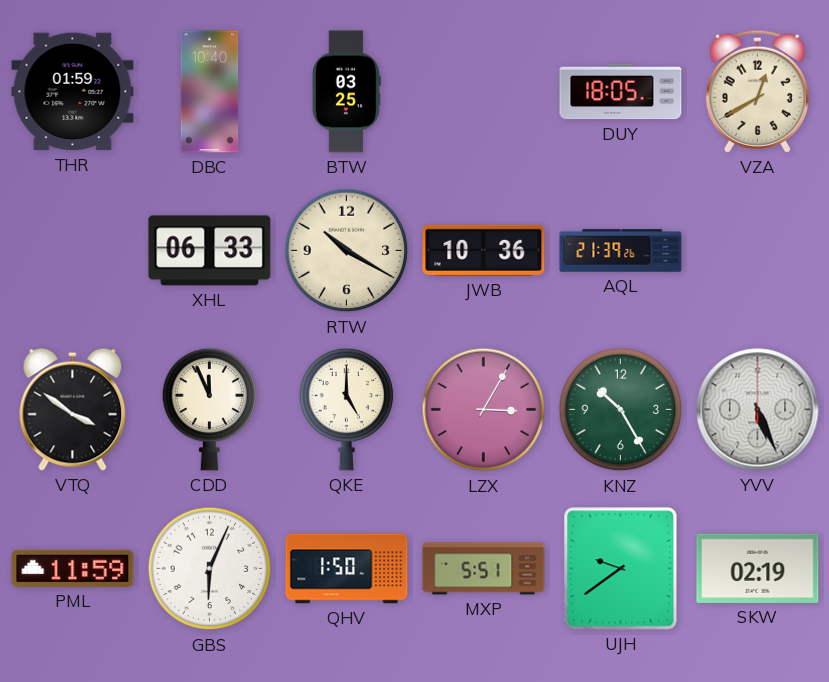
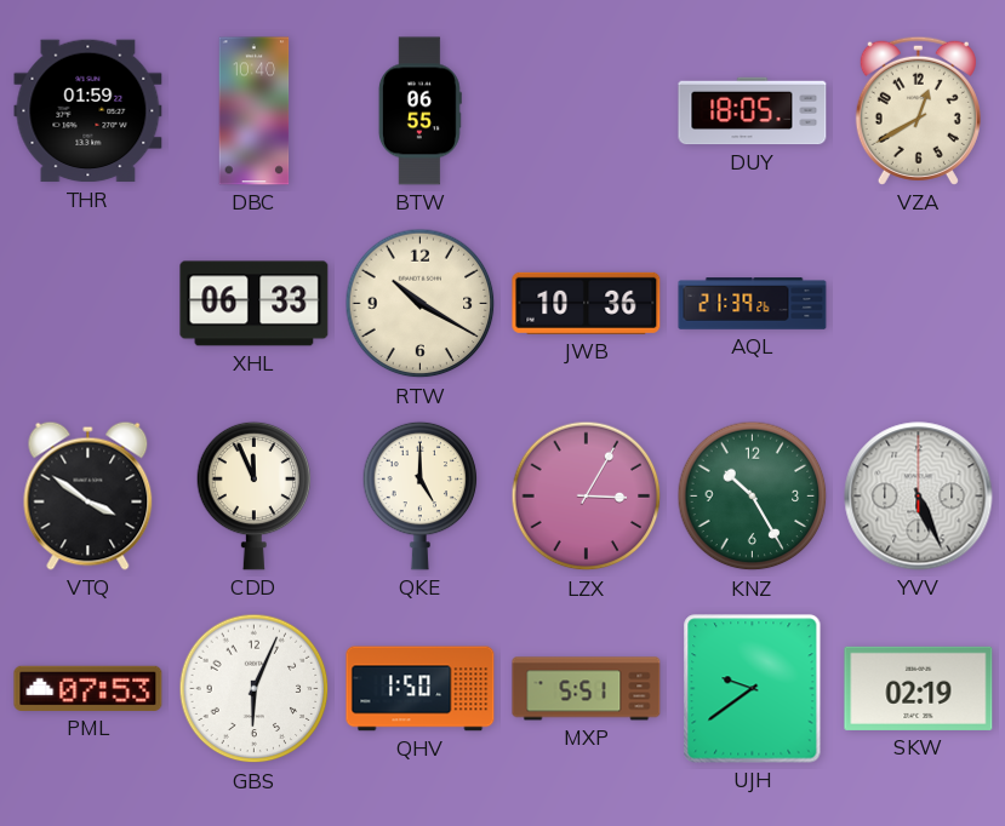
BTW: 03:25 -> 06:55
PML: 11:59 -> 07:53
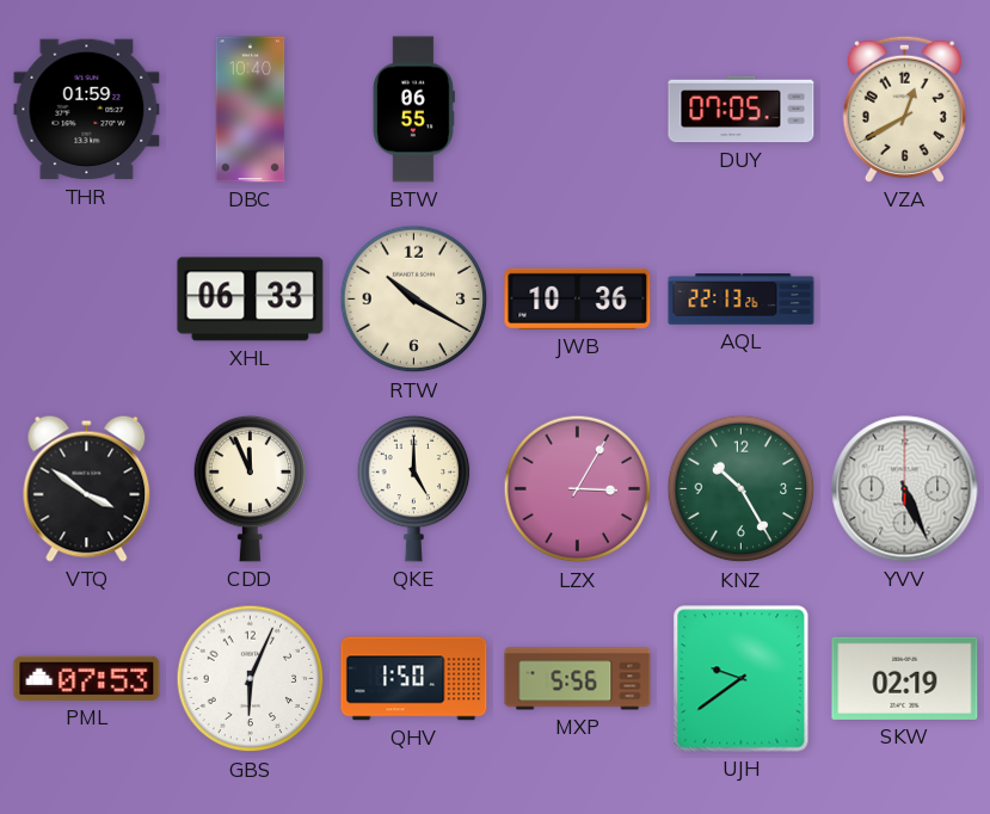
DUY: 18:05 -> 07:05
AQL: 21:39 -> 22:13
MXP: 5:51 -> 5:56
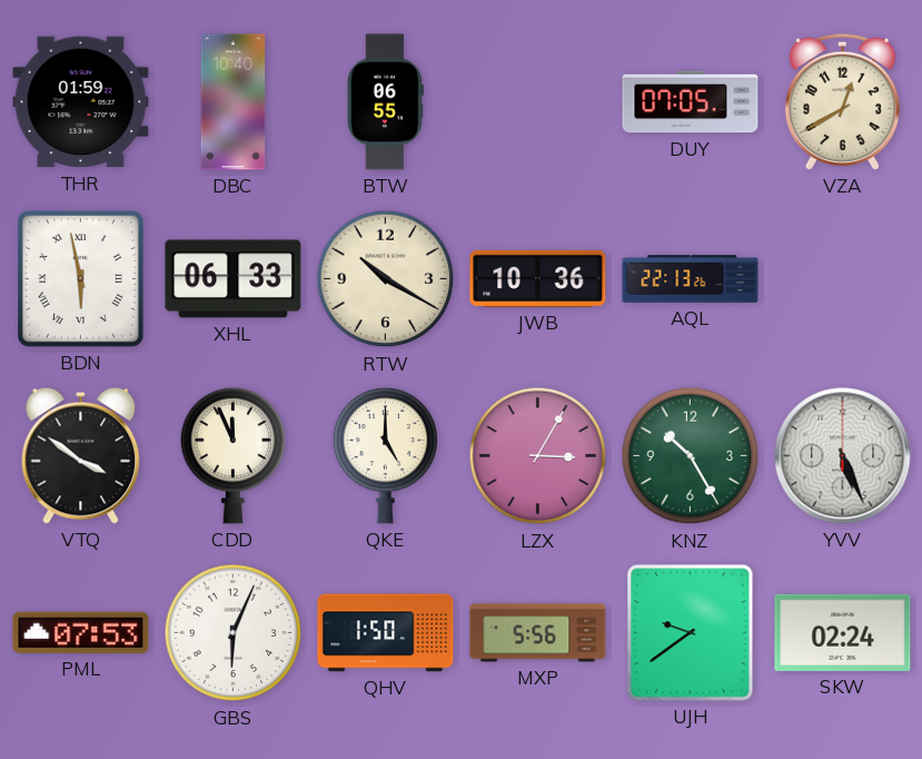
BDN: none -> 5:58
SKW: 02:19 -> 02:24
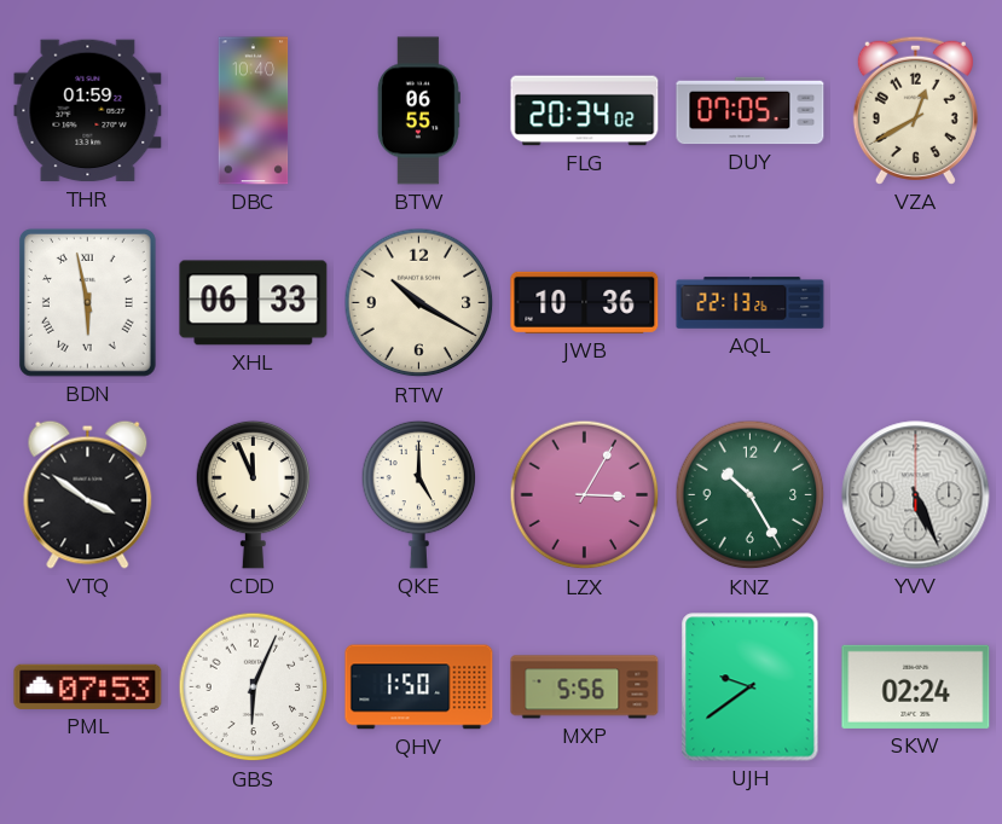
FLG: none -> 20:34
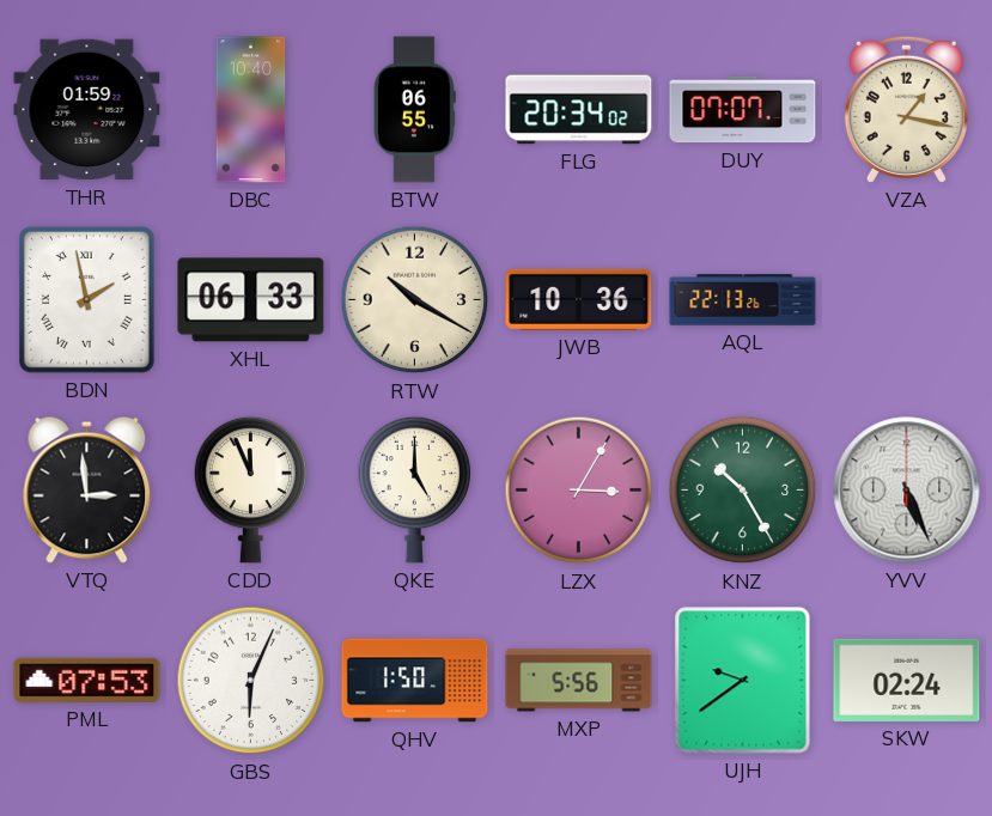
DUY: 07:05 -> 07:07
VZA: 12:40 -> 1:17
BDN: 5:58 -> 1:58
VTQ: 3:51 -> 2:59
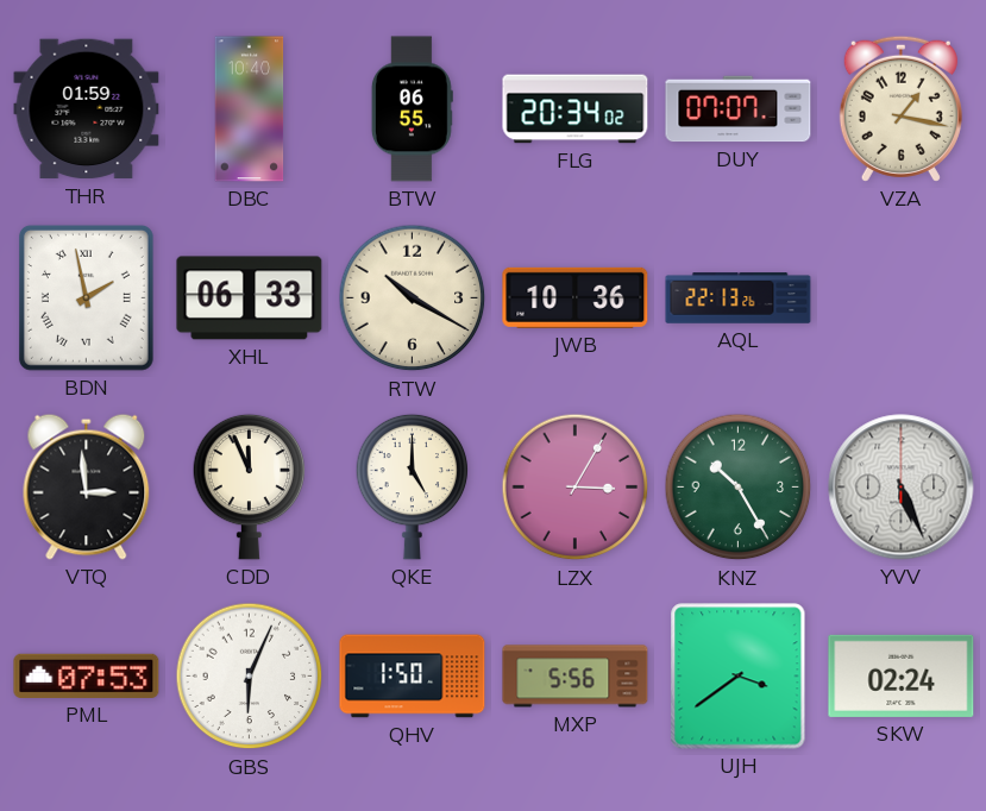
UJH: 9:39 -> 3:39
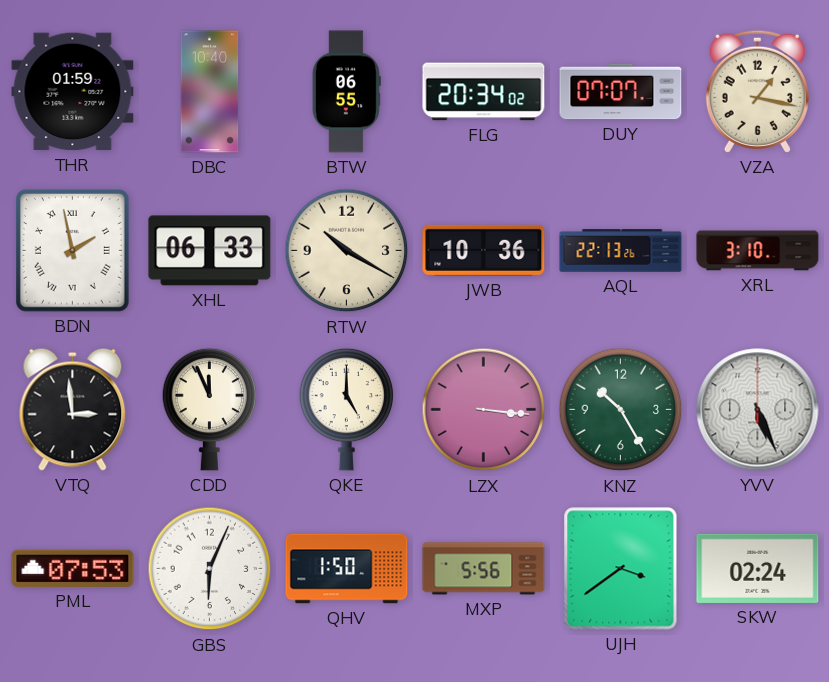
XRL: none -> 3:10
LZX: 3:05 -> 3:16
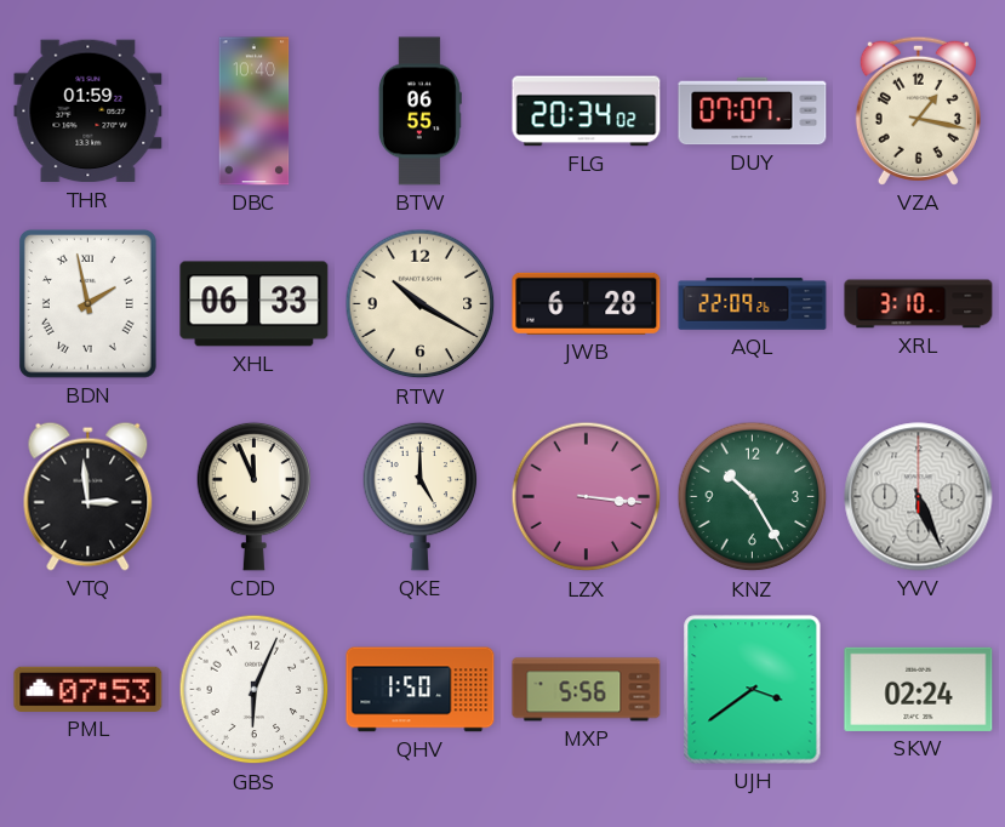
JWB: 10:36 -> 6:28
AQL: 22:13 -> 22:09
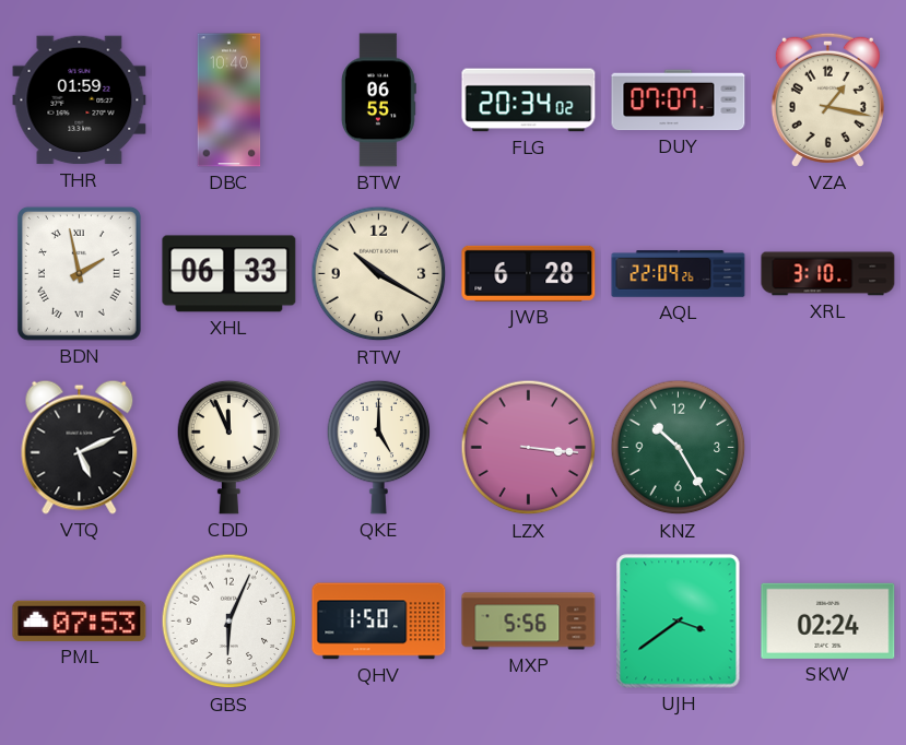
VTQ: 2:59 -> 5:11
YVV: 5:26 -> none
